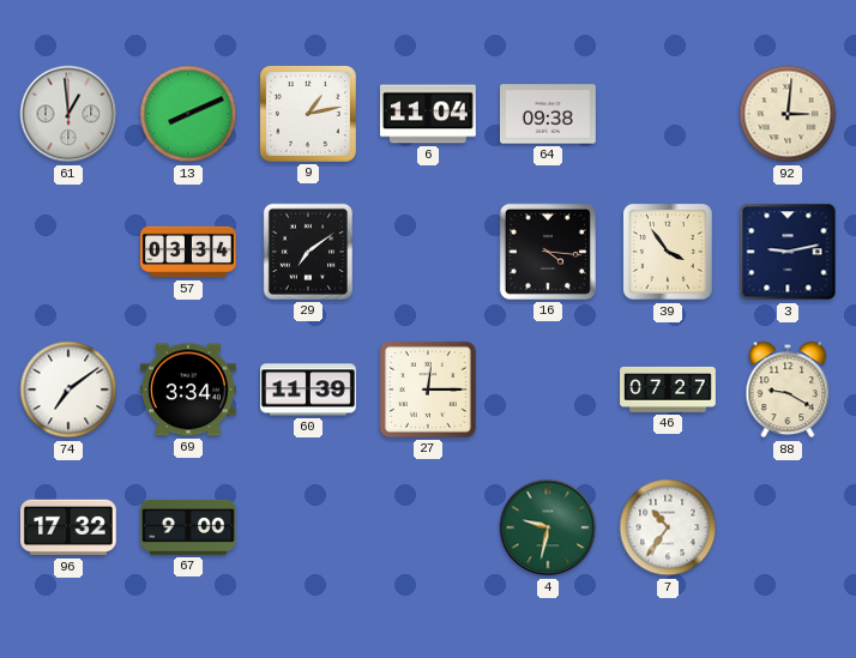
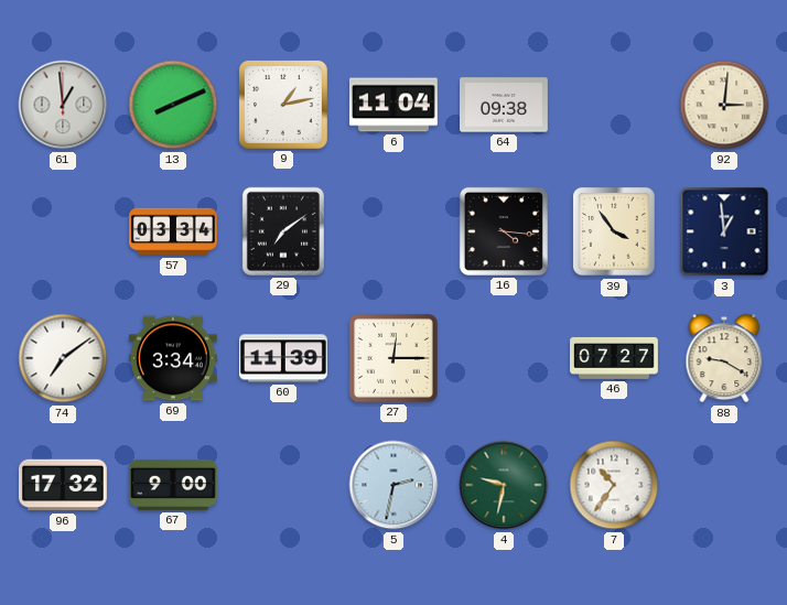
3: 9:13 -> 12:59
5: none -> 2:32
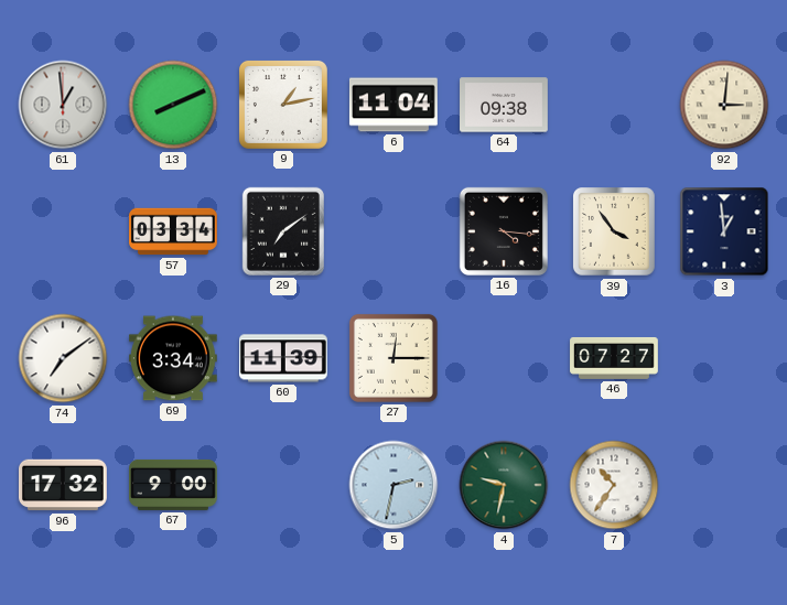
88: 9:20 -> none
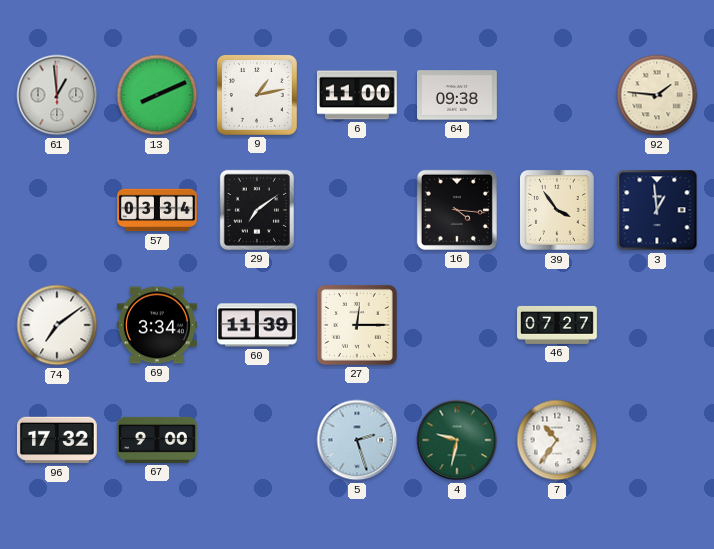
6: 11:04 -> 11:00
92: 3:01 -> 1:46
5: 2:32 -> 2:27
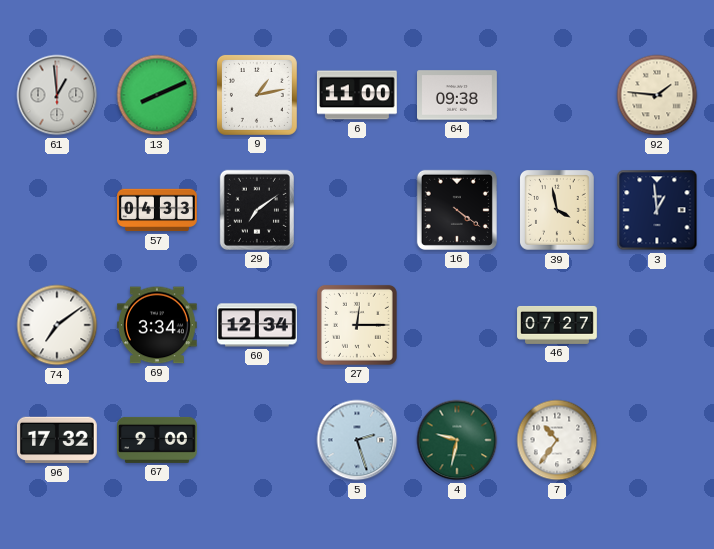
57: 03:34 -> 04:33
16: 4:16 -> 4:21
39: 3:54 -> 3:58
60: 11:39 -> 12:34
